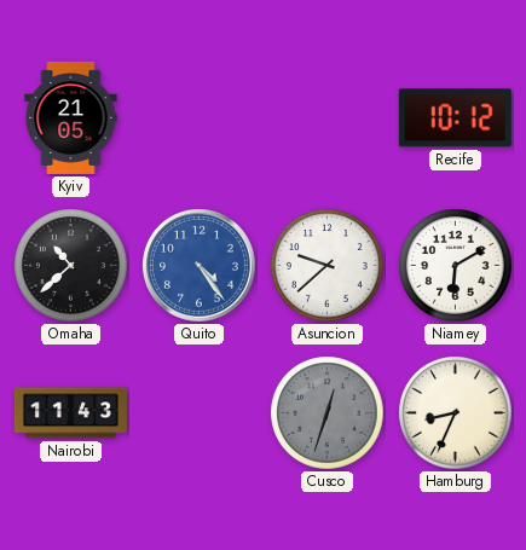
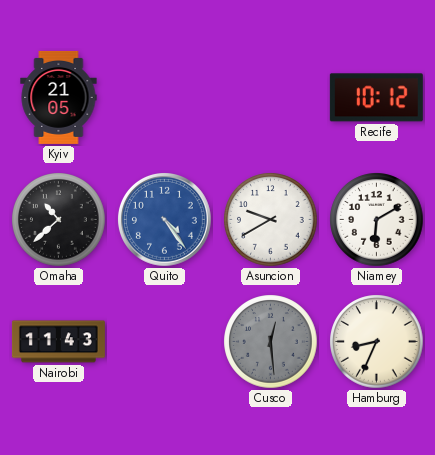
Asuncion: 9:38 -> 9:40
Cusco: 12:33 -> 12:29
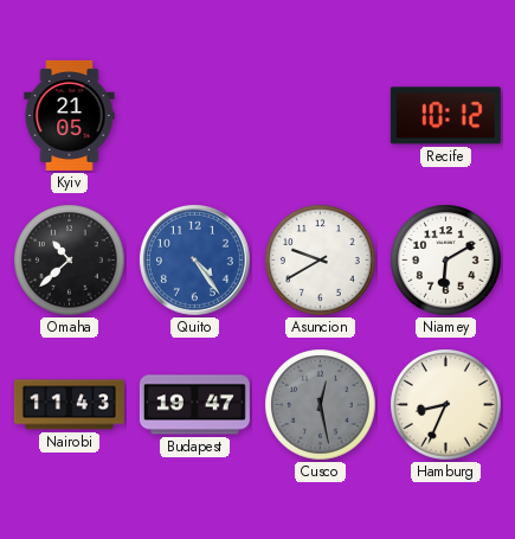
Budapest: none -> 19:47
Cusco: 12:29 -> 12:28
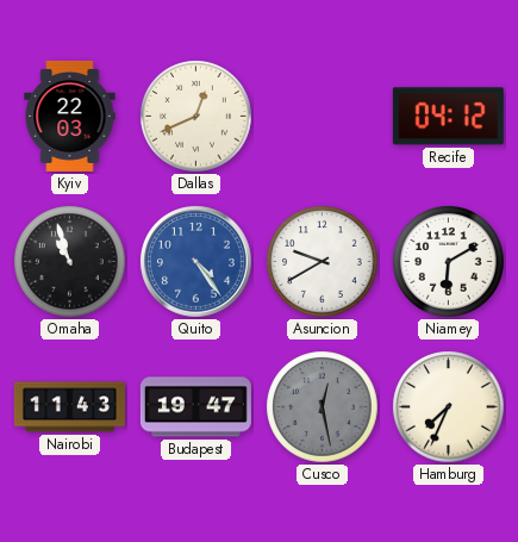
Kyiv: 21:05 -> 22:03
Dallas: none -> 12:41
Recife: 10:12 -> 04:12
Omaha: 10:38 -> 10:57
Hamburg: 8:34 -> 7:34
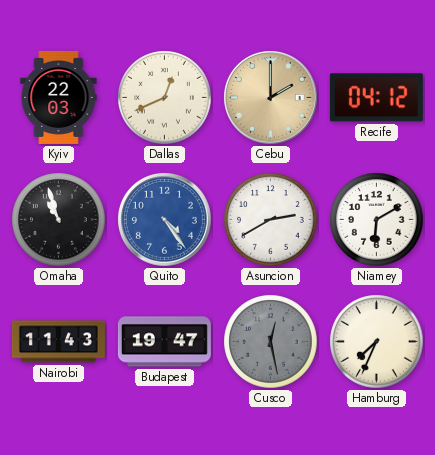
Cebu: none -> 2:00
Asuncion: 9:40 -> 2:40
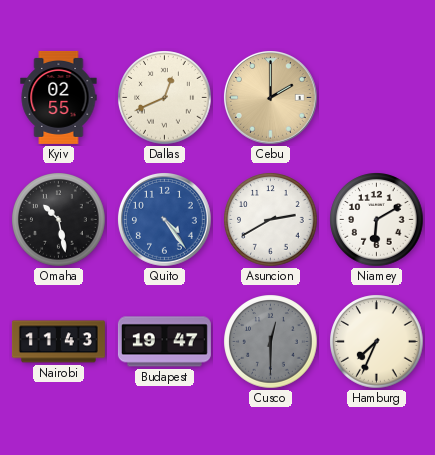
Kyiv: 22:03 -> 02:55
Recife: 04:12 -> none
Omaha: 10:57 -> 10:28
Cusco: 12:28 -> 12:30
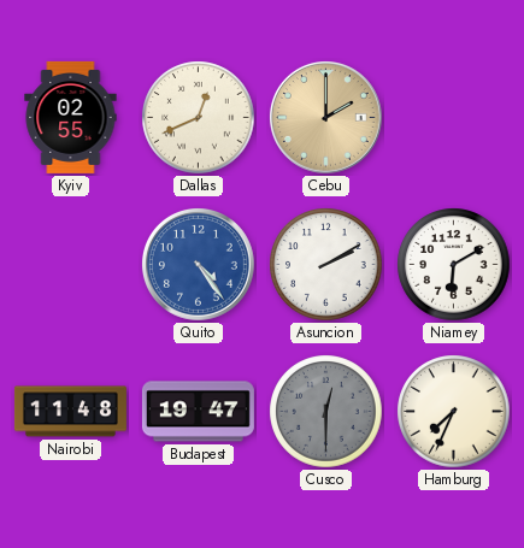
Omaha: 10:28 -> none
Asuncion: 2:40 -> 2:10
Nairobi: 11:43 -> 11:48
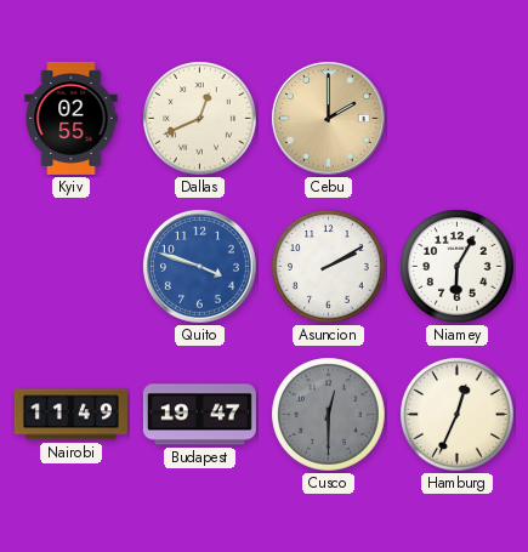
Quito: 4:24 -> 3:48
Niamey: 6:10 -> 6:05
Nairobi: 11:48 -> 11:49
Hamburg: 7:34 -> 12:34
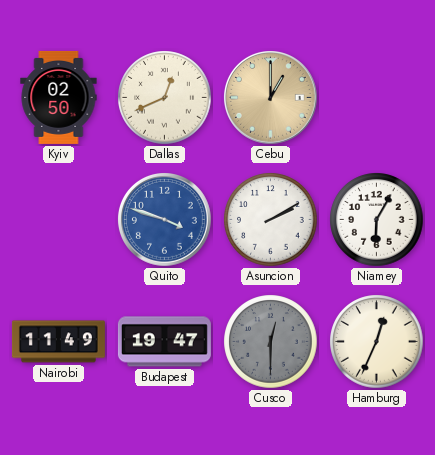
Kyiv: 02:55 -> 02:50
Cebu: 2:00 -> 1:00
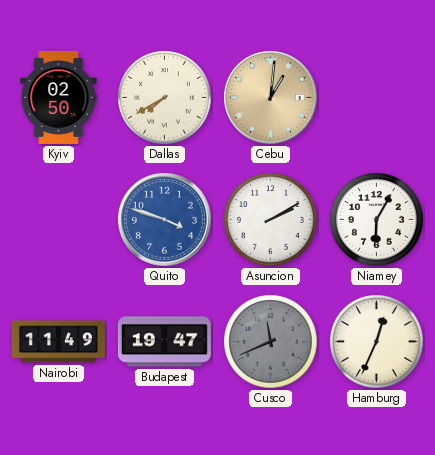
Dallas: 12:41 -> 7:40
Cebu: 1:00 -> 1:01
Cusco: 12:30 -> 11:41
